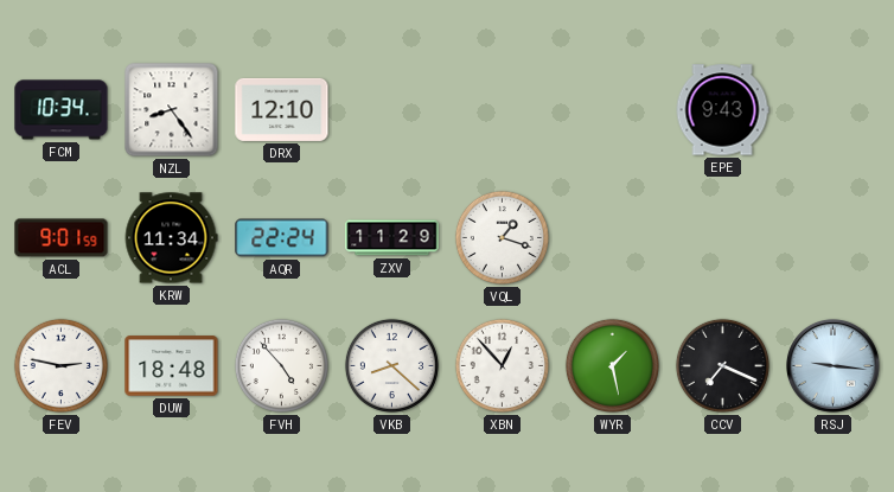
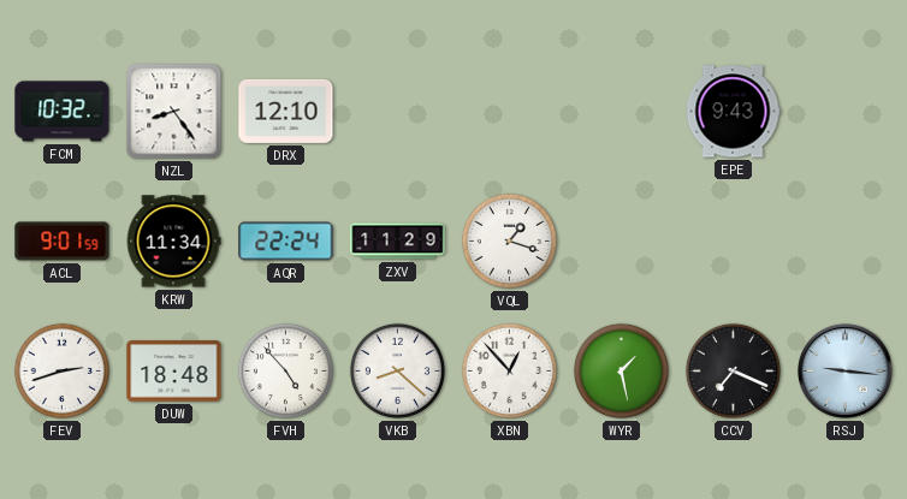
FCM: 10:34 -> 10:32
FEV: 2:47 -> 2:42
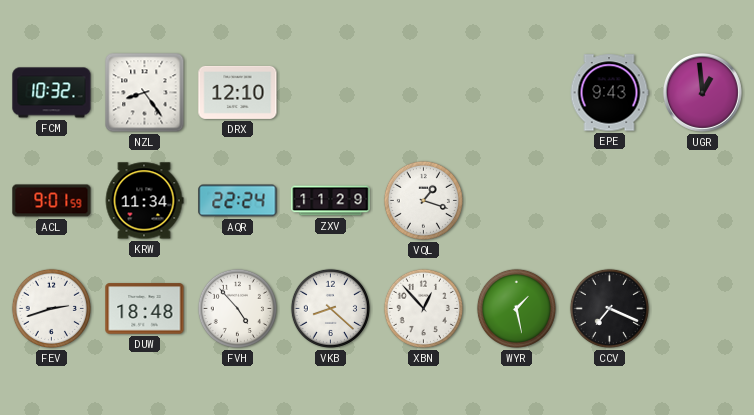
UGR: none -> 12:59
RSJ: 9:16 -> none
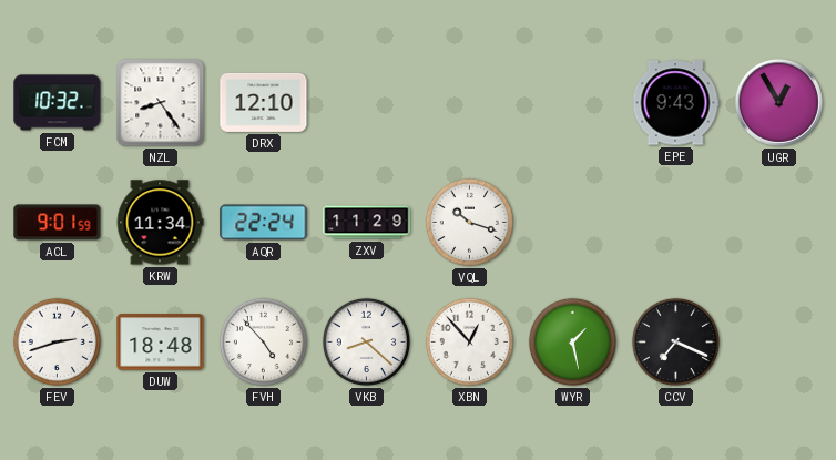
UGR: 12:59 -> 12:55
VQL: 1:18 -> 10:18
